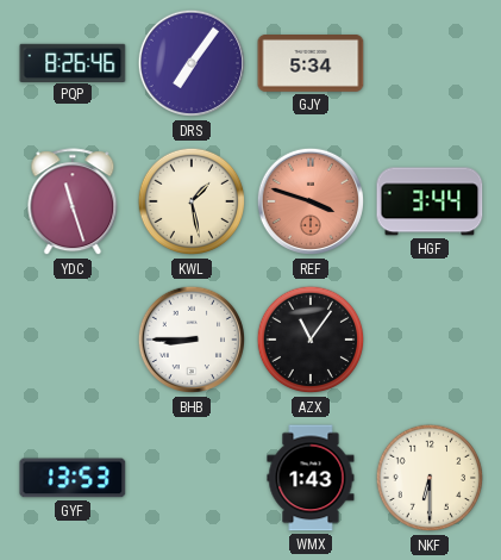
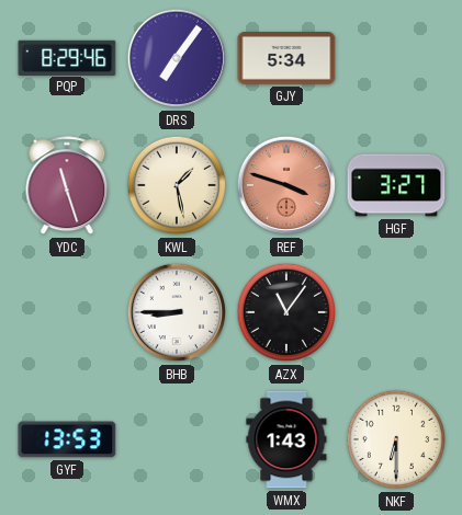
PQP: 8:26 -> 8:29
HGF: 3:44 -> 3:27
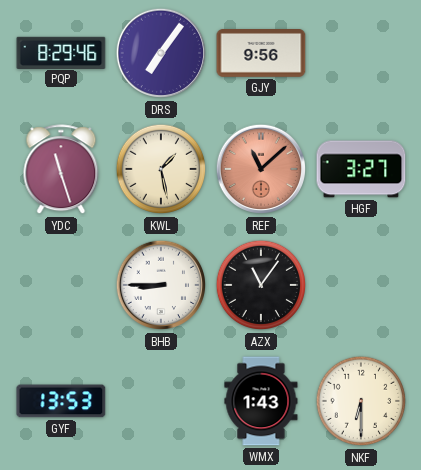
GJY: 5:34 -> 9:56
REF: 3:48 -> 11:08
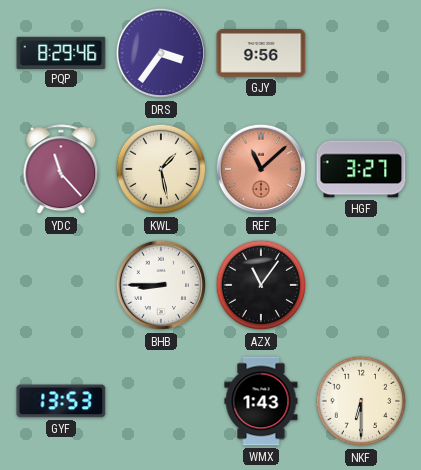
DRS: 7:06 -> 3:36
YDC: 11:27 -> 11:23
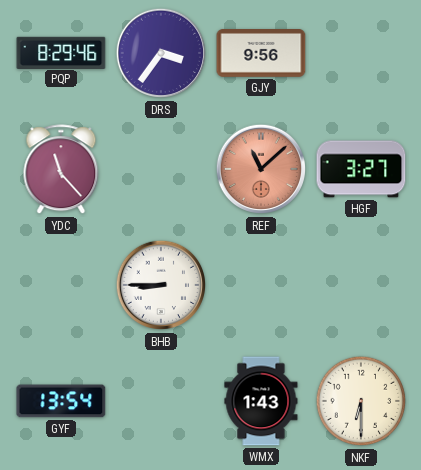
KWL: 1:28 -> none
AZX: 11:06 -> none
GYF: 13:53 -> 13:54
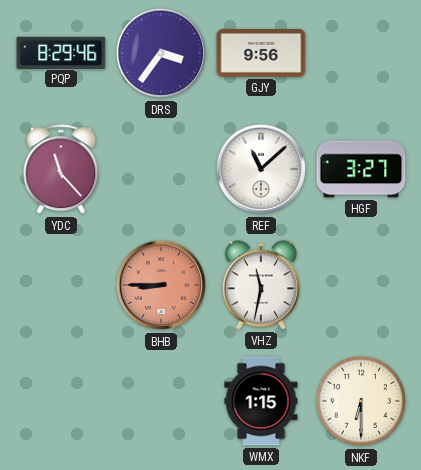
REF dial: salmon -> white
BHB dial: white -> salmon
VHZ: none -> 11:32
GYF: 13:54 -> none
WMX: 1:43 -> 1:15
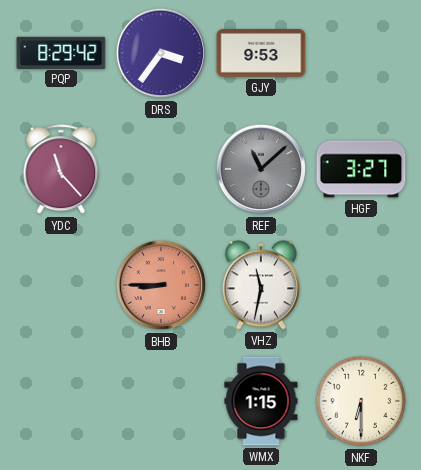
PQP: 8:29:46 -> 8:29:42
GJY: 9:56 -> 9:53
REF dial: white -> grey
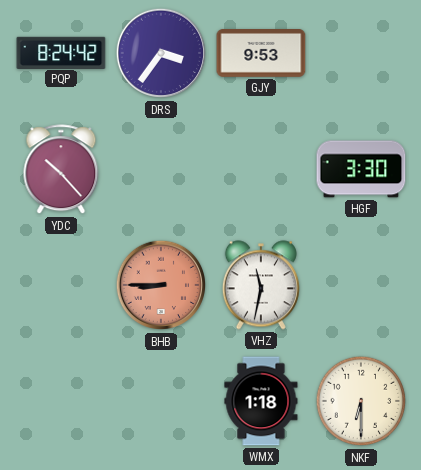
PQP: 8:29 -> 8:24
YDC: 11:23 -> 10:23
REF: 11:08 -> none
HGF: 3:27 -> 3:30
WMX: 1:15 -> 1:18
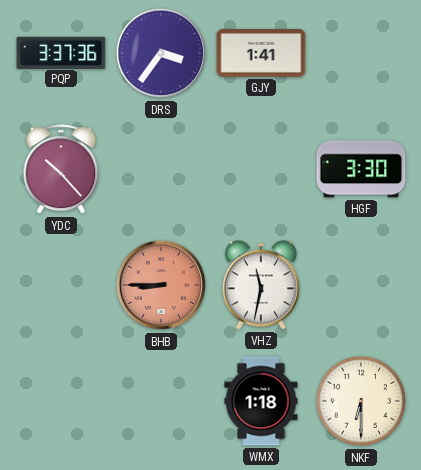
PQP: 8:24 -> 3:37
GJY: 9:53 -> 1:41
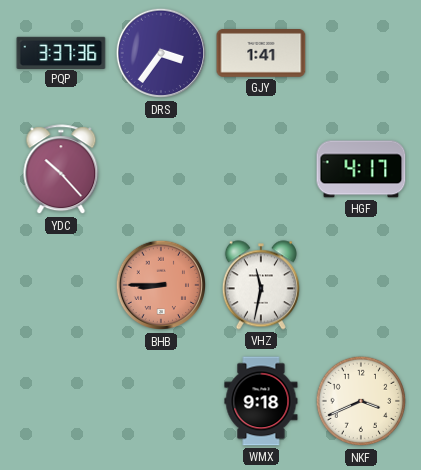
HGF: 3:30 -> 4:17
WMX: 1:18 -> 9:18
NKF: 6:30 -> 3:41
